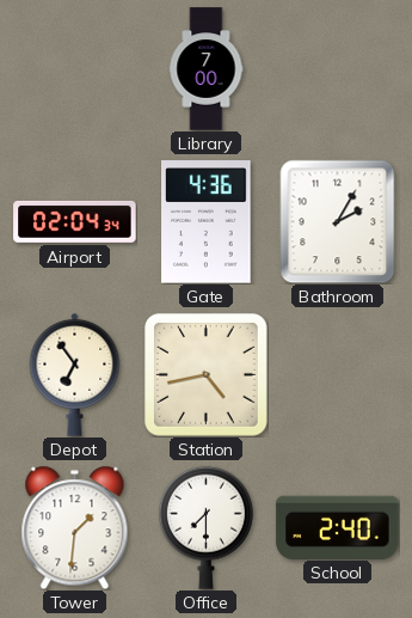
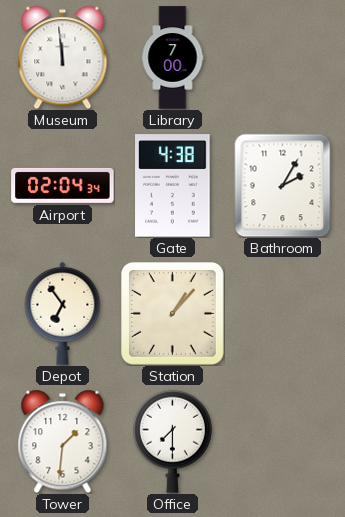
Museum: none -> 11:59
Gate: 4:36 -> 4:38
Station: 4:43 -> 1:07
School: 2:40 -> none
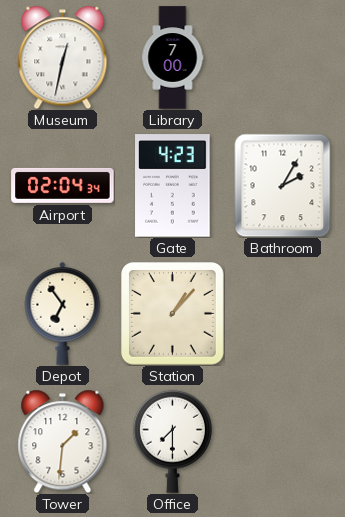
Museum: 11:59 -> 12:32
Gate: 4:38 -> 4:23
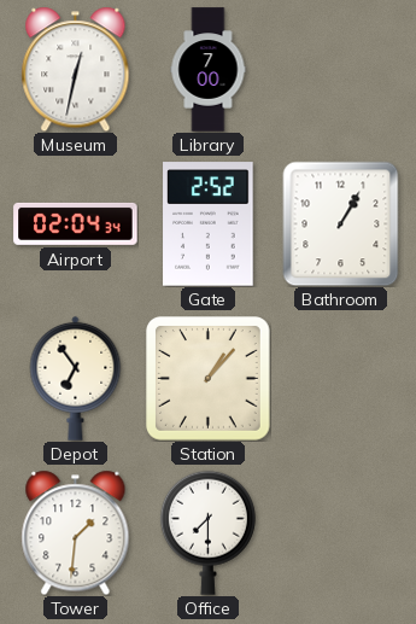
Gate: 4:23 -> 2:52
Bathroom: 2:05 -> 1:05
